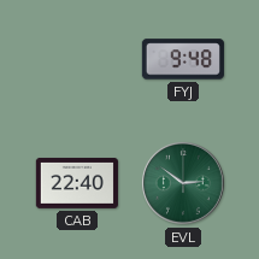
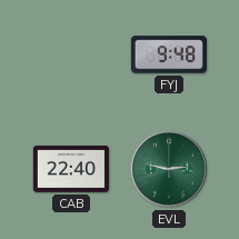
EVL: 2:51 -> 2:47
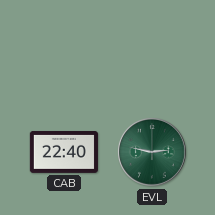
FYJ: 9:48 -> none
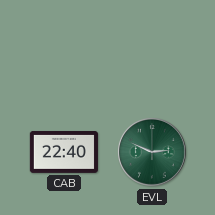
EVL: 2:47 -> 2:49
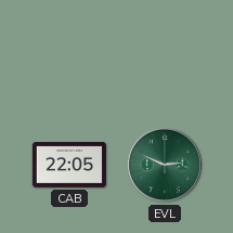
CAB: 22:40 -> 22:05
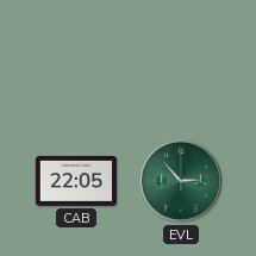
EVL: 2:49 -> 2:53
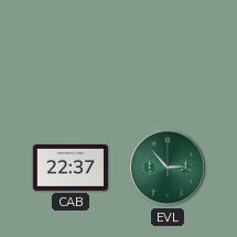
CAB: 22:05 -> 22:37
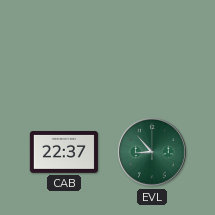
EVL: 2:53 -> 8:53
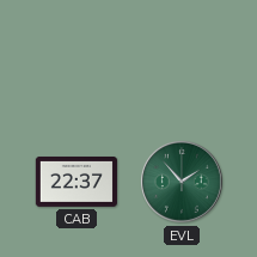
EVL: 8:53 -> 1:53
